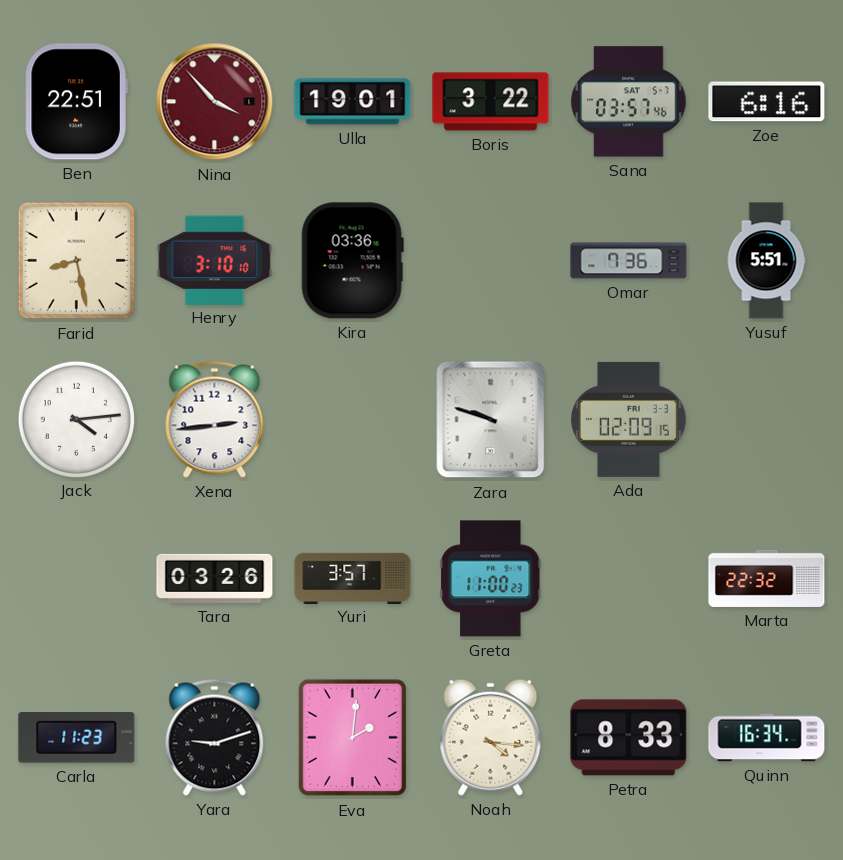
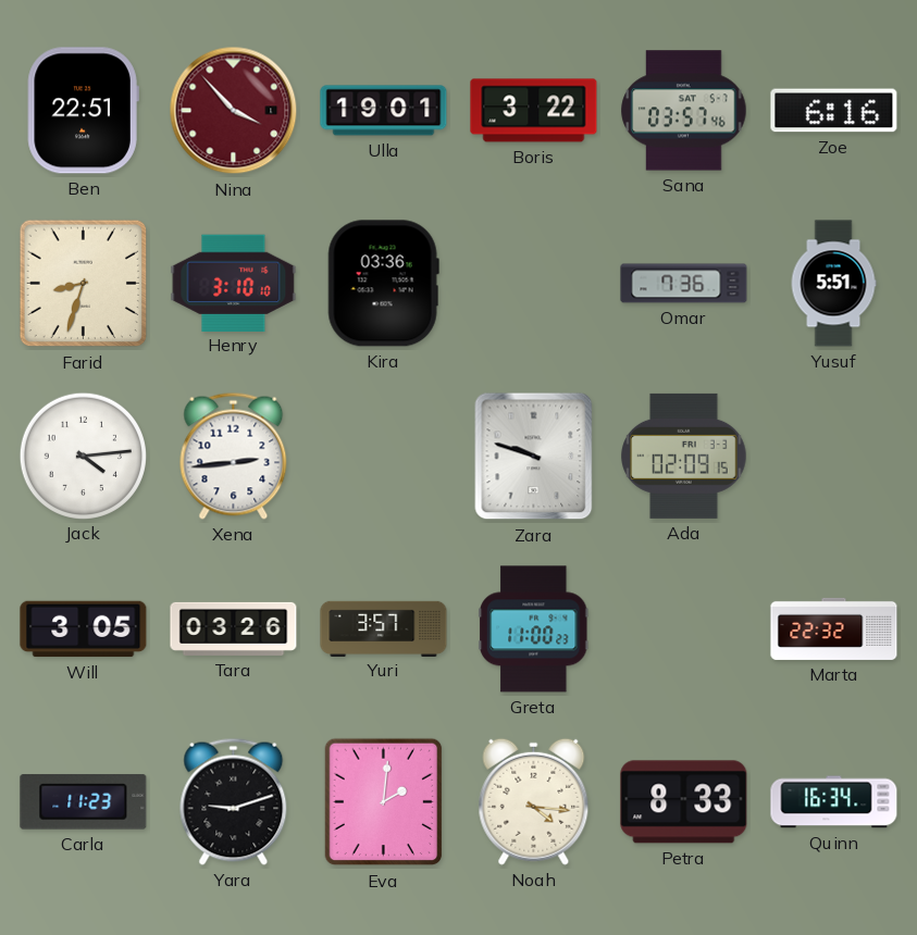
Farid: 8:28 -> 8:33
Will: none -> 3:05
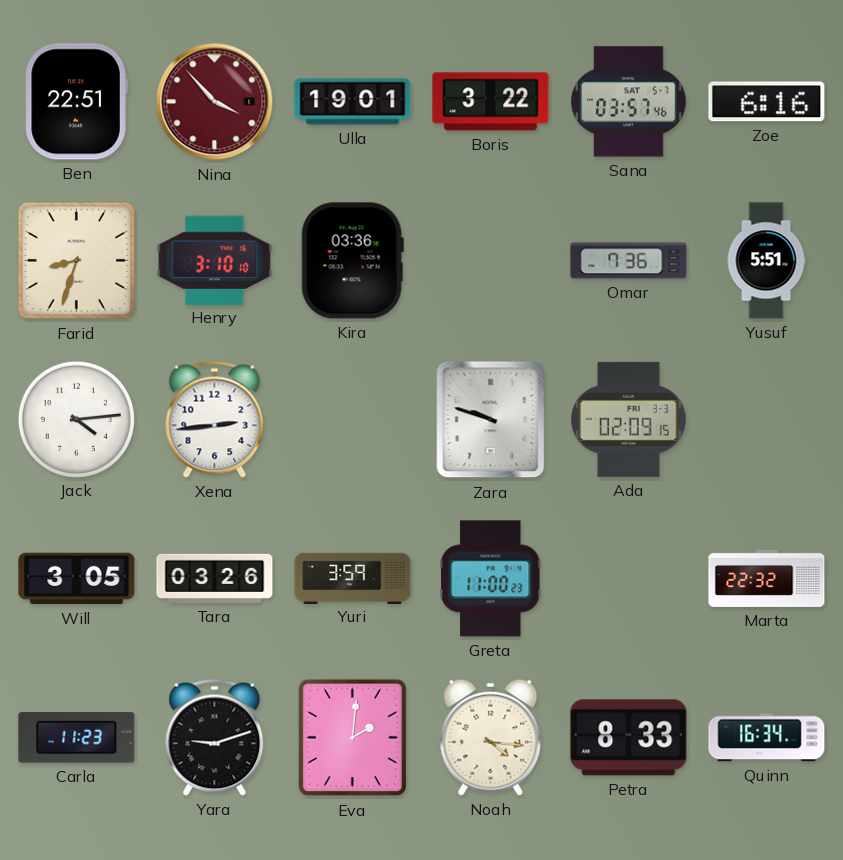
Yuri: 3:57 -> 3:59
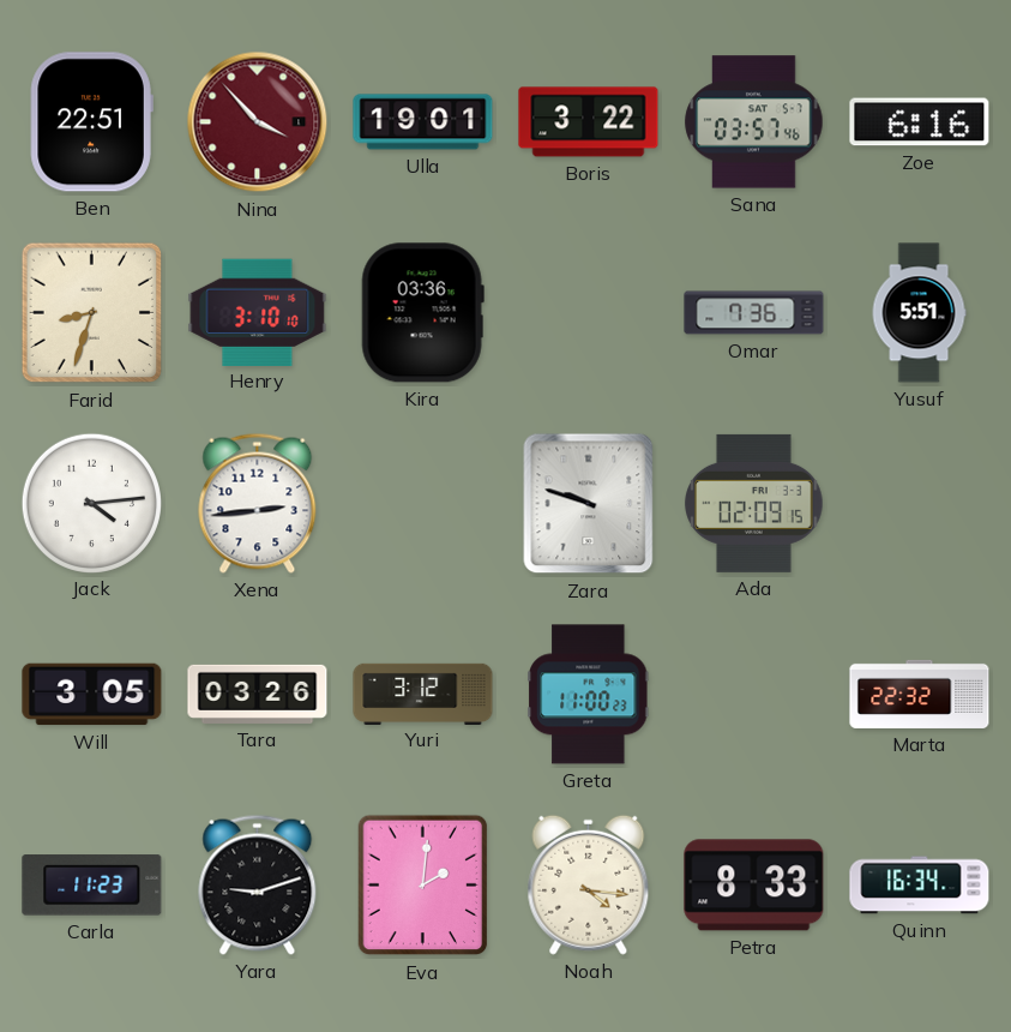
Yuri: 3:59 -> 3:12
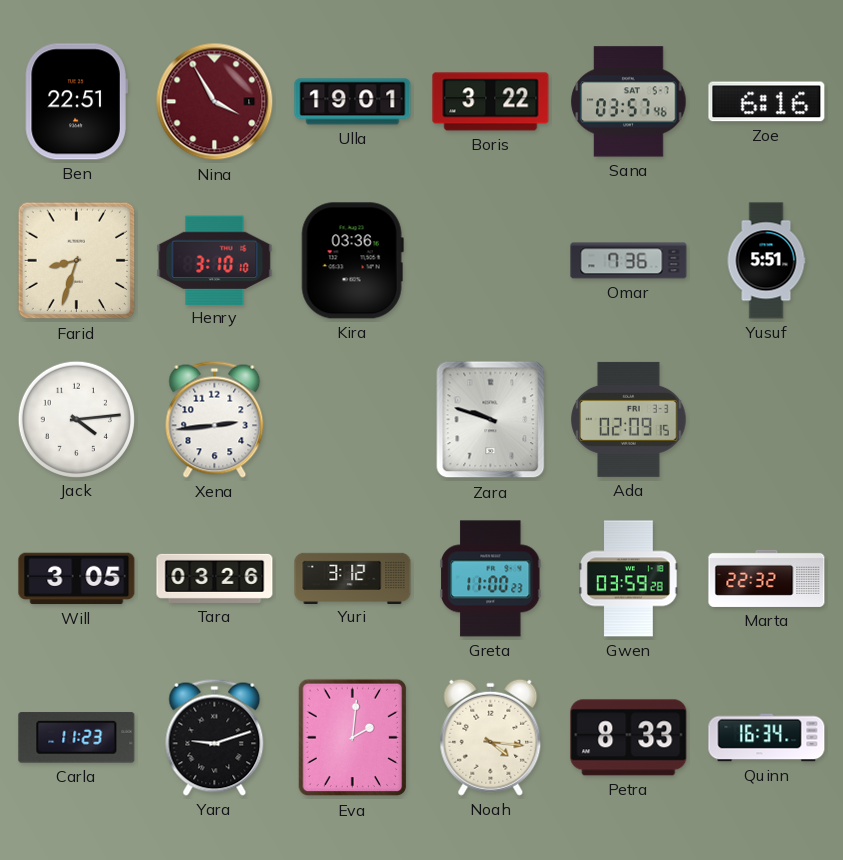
Nina: 3:53 -> 3:55
Gwen: none -> 03:59
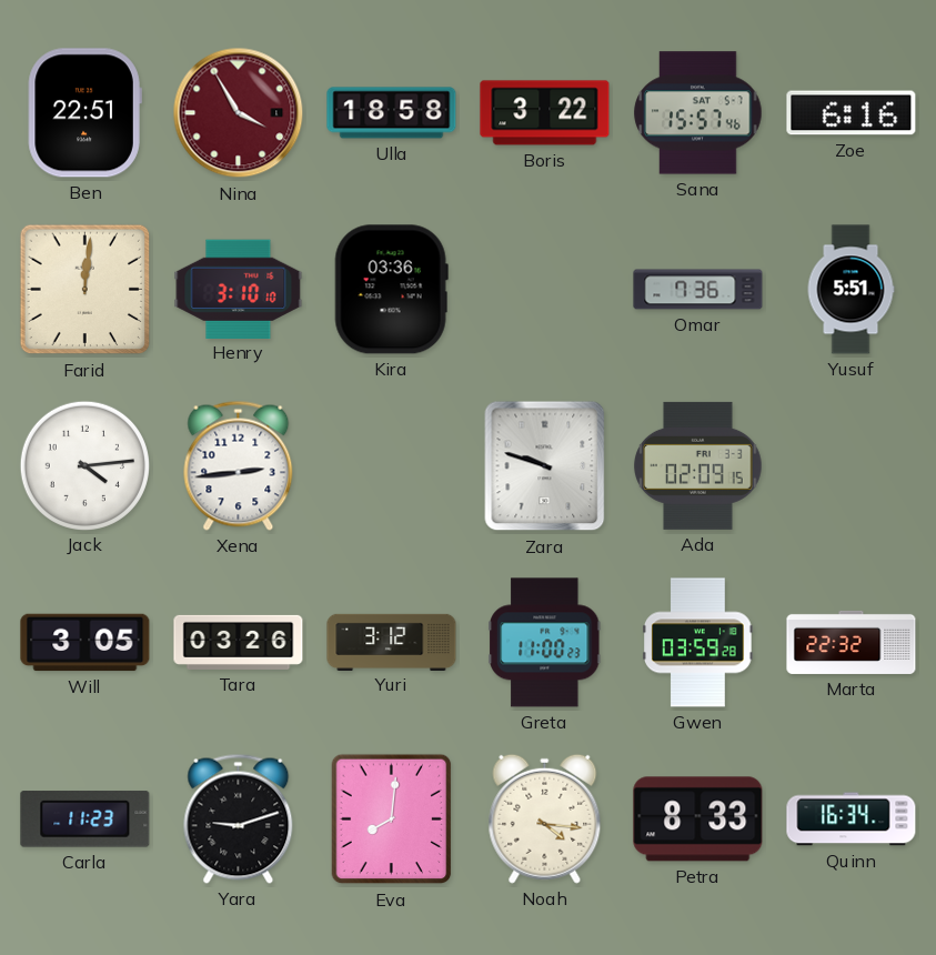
Ulla: 19:01 -> 18:58
Sana: 03:57 -> 15:57
Farid: 8:33 -> 12:01
Eva: 2:01 -> 8:01
